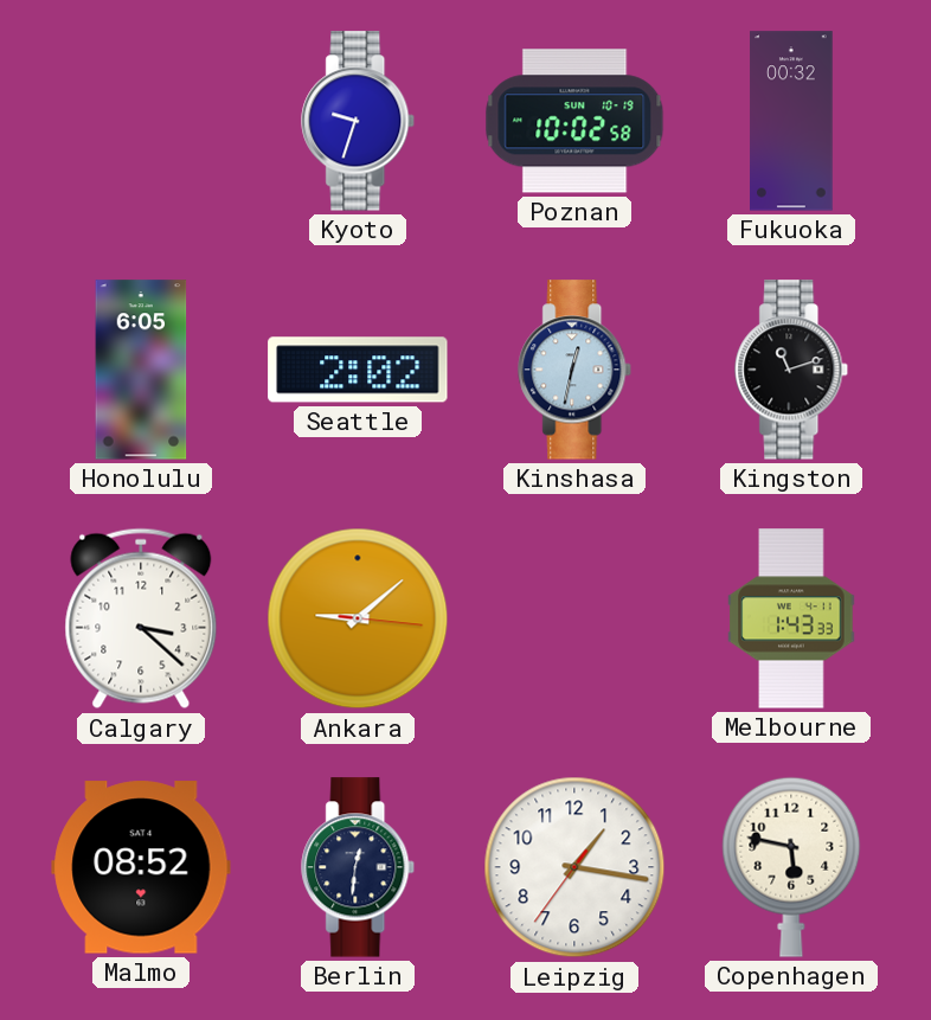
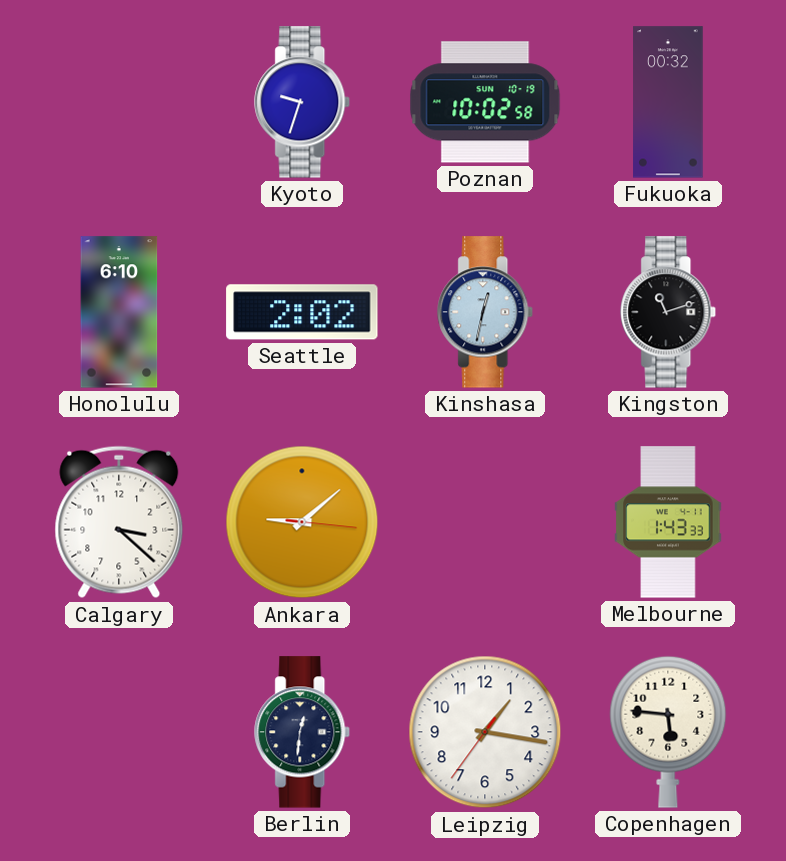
Honolulu: 6:05 -> 6:10
Malmo: 08:52 -> none
Copenhagen: 5:47 -> 5:46
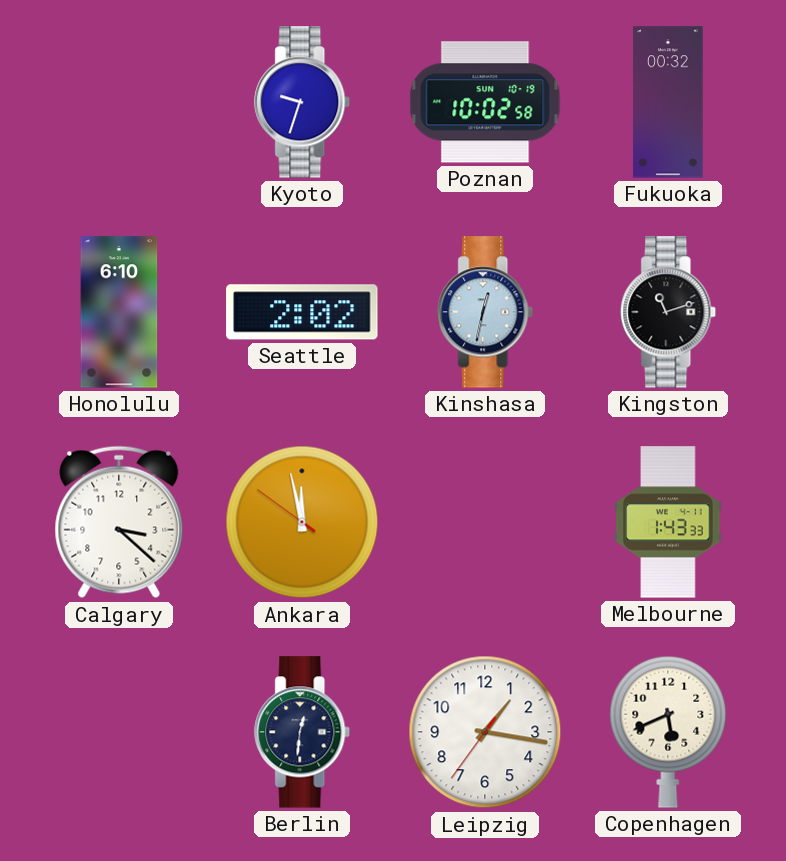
Ankara: 9:08 -> 11:57
Copenhagen: 5:46 -> 5:41
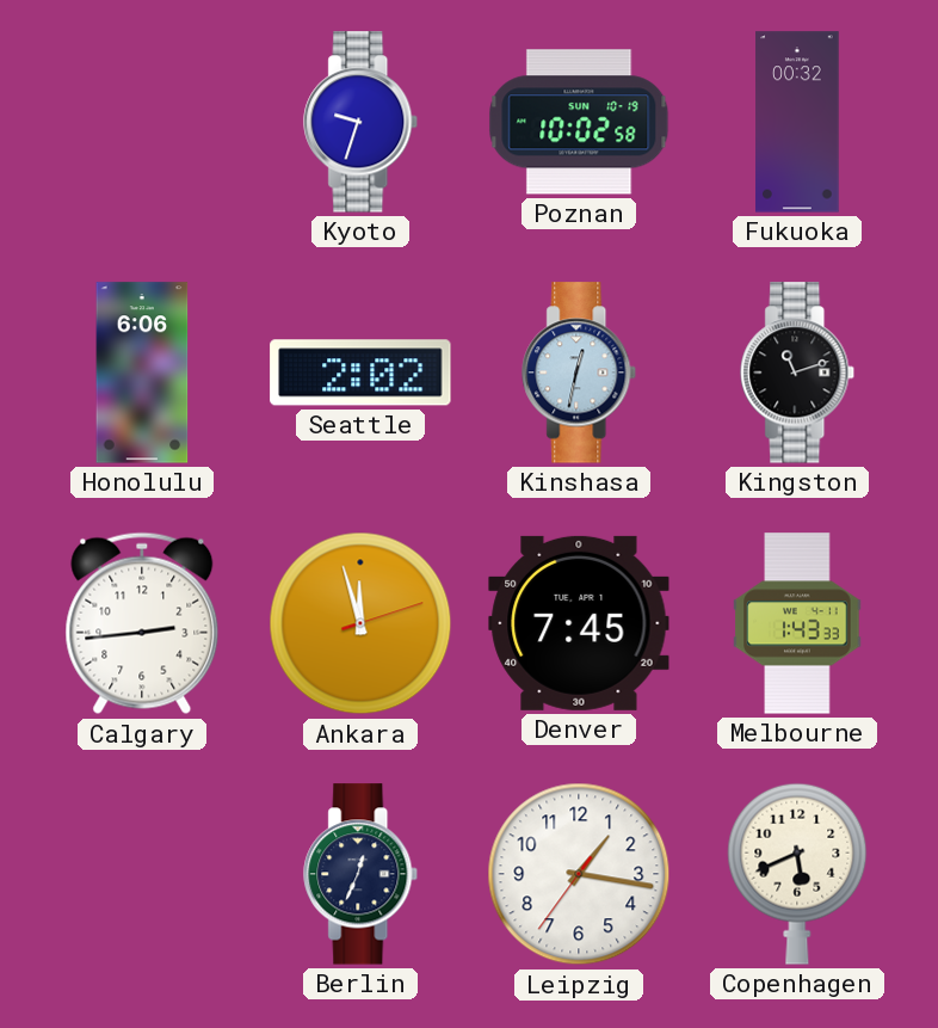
Honolulu: 6:10 -> 6:06
Calgary: 3:22 -> 2:44
Ankara: 11:57:51 -> 11:57:12
Denver: none -> 7:45
Berlin: 12:31 -> 12:34
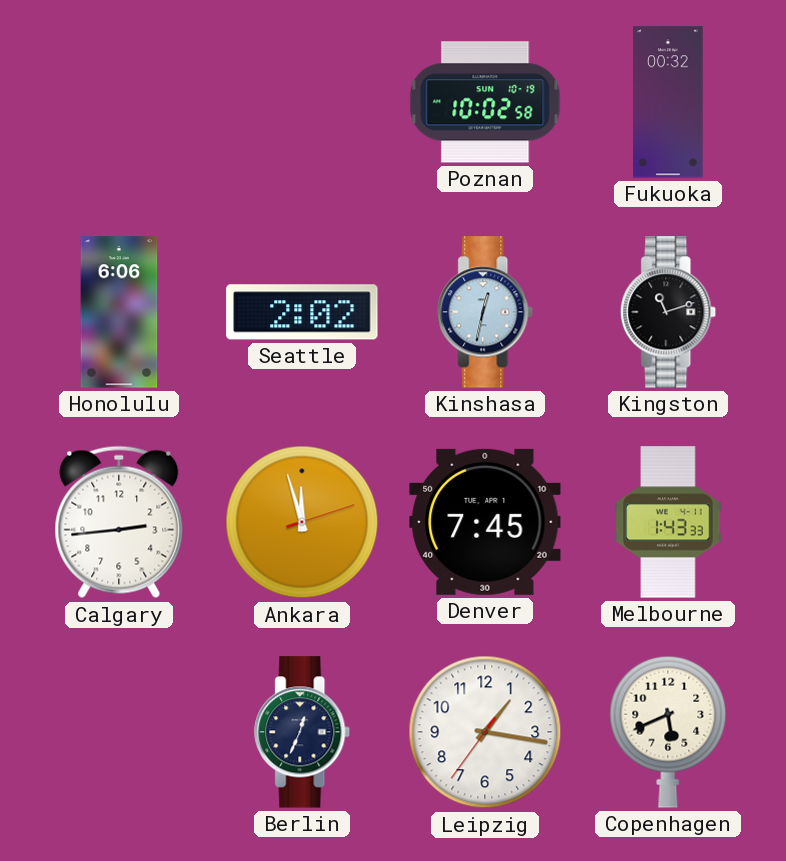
Kyoto: 9:33 -> none
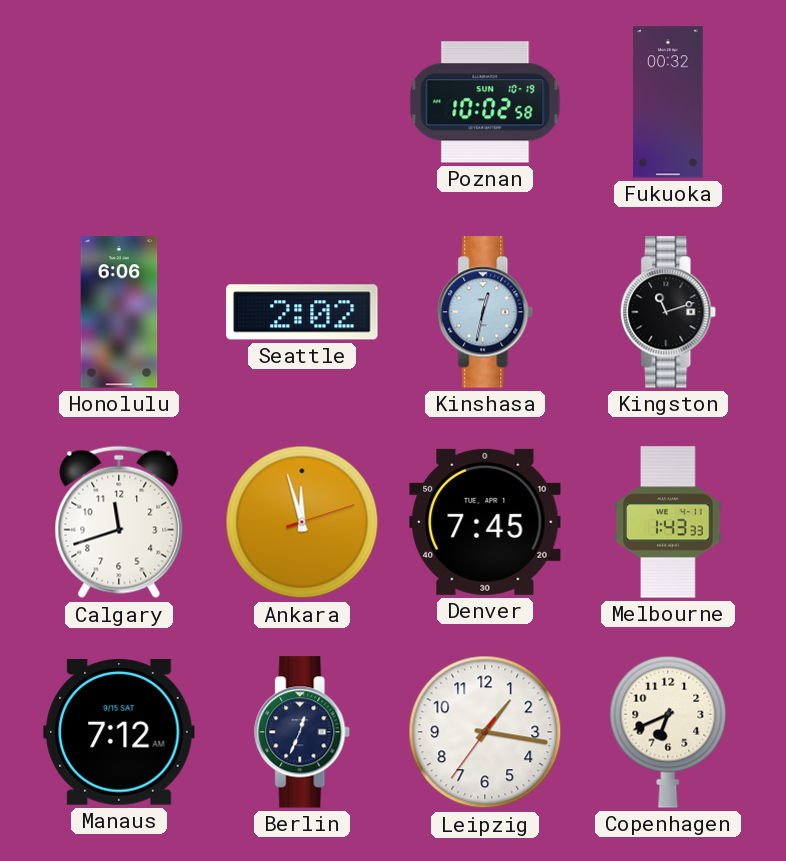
Calgary: 2:44 -> 11:42
Manaus: none -> 7:12
Copenhagen: 5:41 -> 6:41
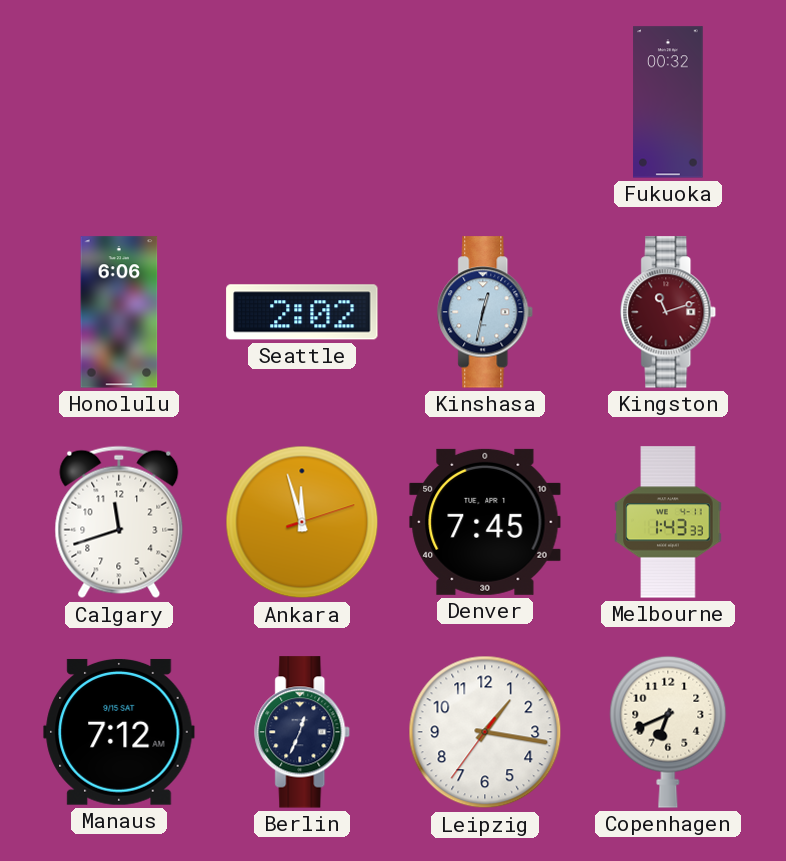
Poznan: 10:02 -> none
Kingston dial: black -> burgundy
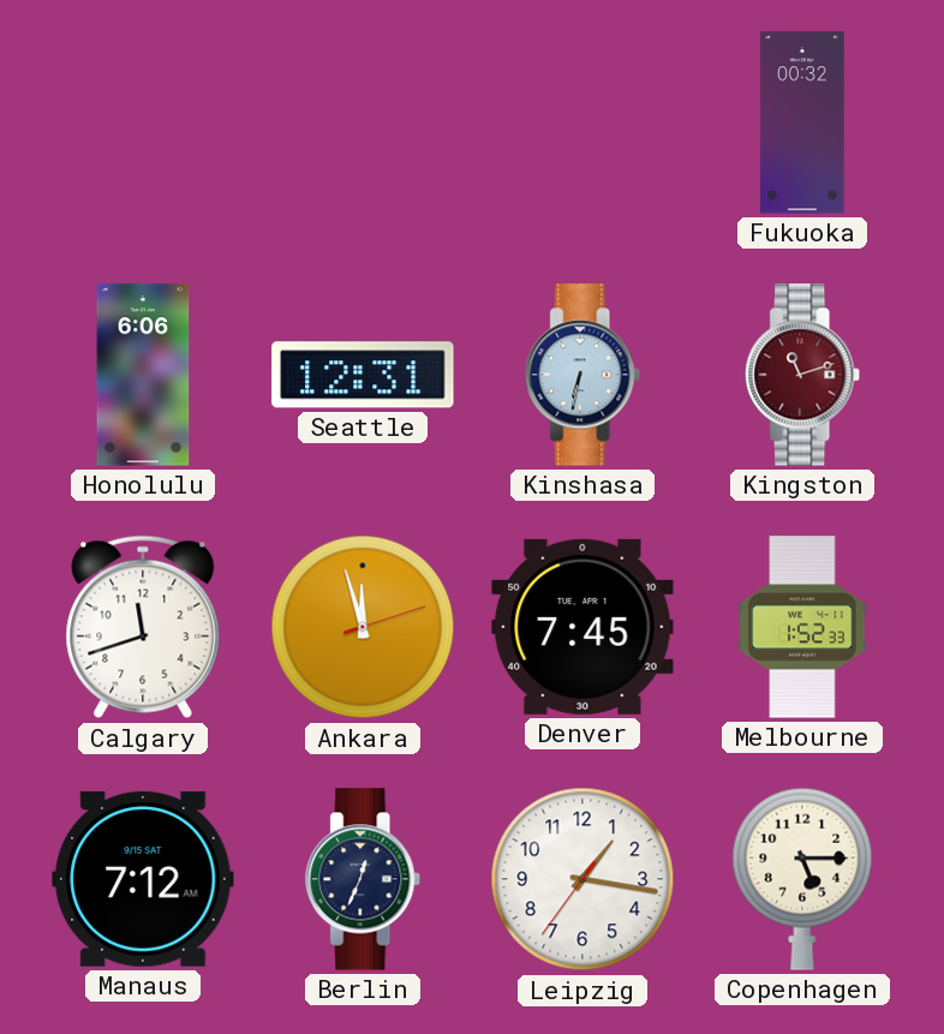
Seattle: 2:02 -> 12:31
Kinshasa: 12:32 -> 6:32
Melbourne: 1:43 -> 1:52
Copenhagen: 6:41 -> 5:15
